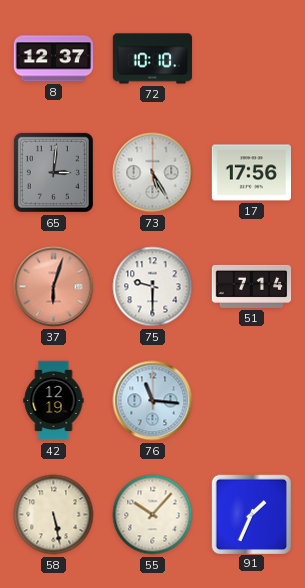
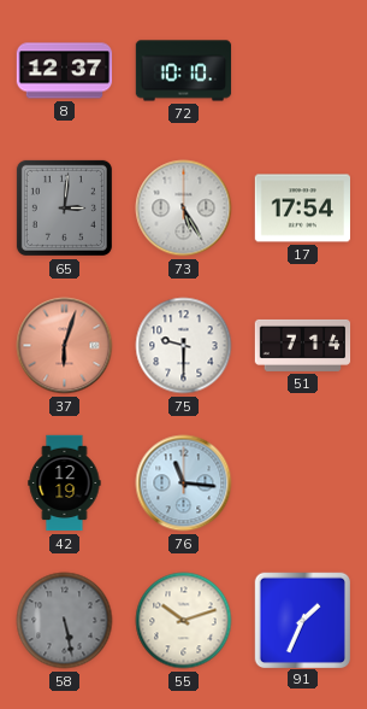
17: 17:56 -> 17:54
58 dial: cream -> grey
55: 10:07 -> 10:12
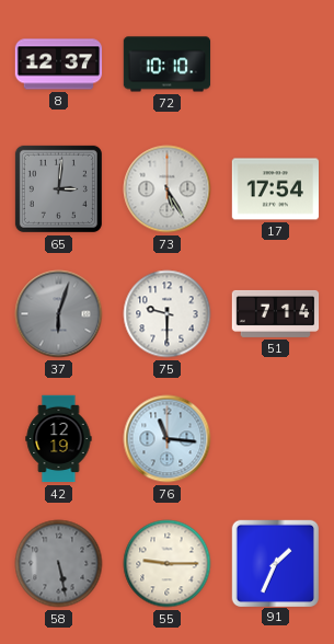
37 dial: salmon -> grey
55: 10:12 -> 9:15
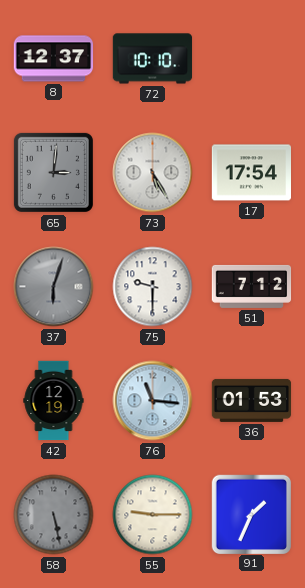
51: 7:14 -> 7:12
36: none -> 01:53
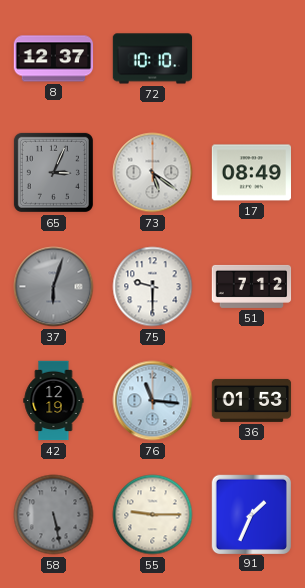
65: 3:01 -> 3:04
73: 5:25 -> 5:21
17: 17:54 -> 08:49
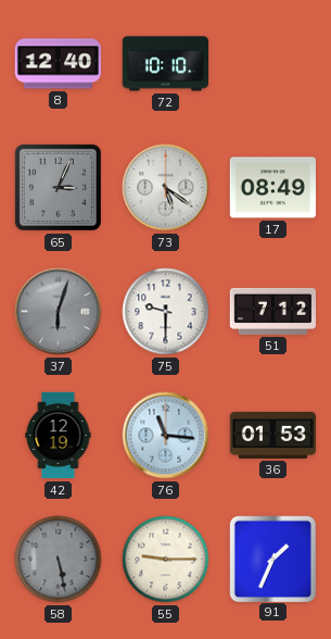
8: 12:37 -> 12:40
